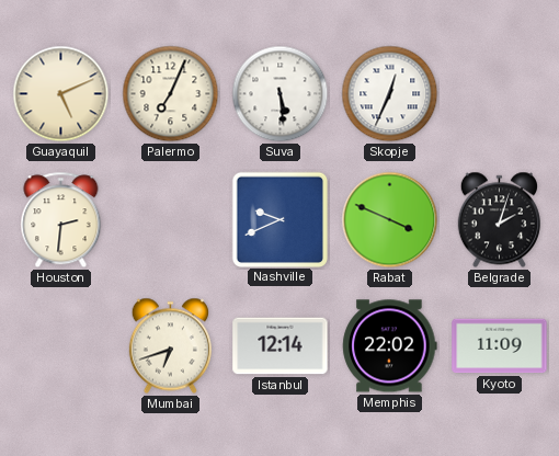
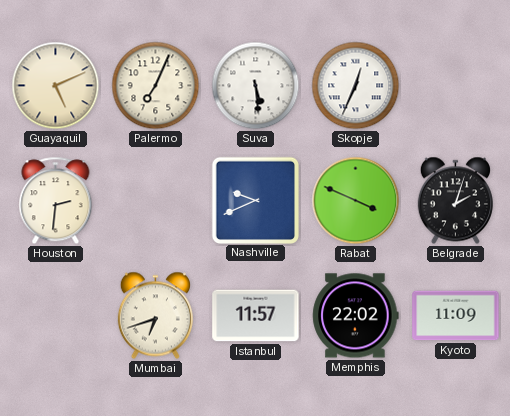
Istanbul: 12:14 -> 11:57
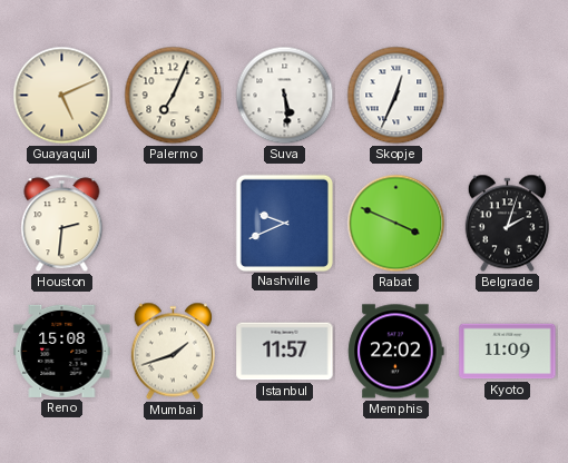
Reno: none -> 15:08
Mumbai: 6:42 -> 1:42
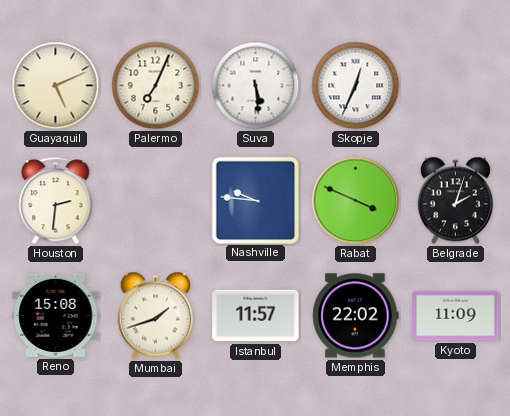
Nashville: 9:41 -> 9:46
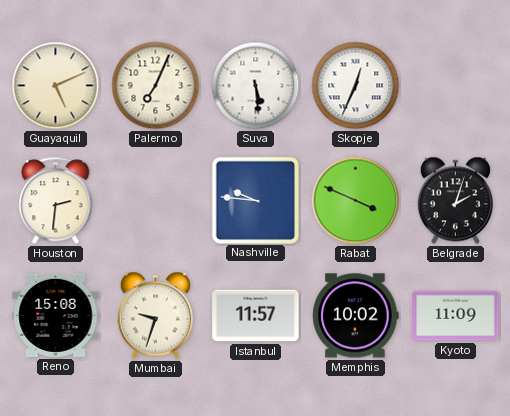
Mumbai: 1:42 -> 9:33
Memphis: 22:02 -> 10:02
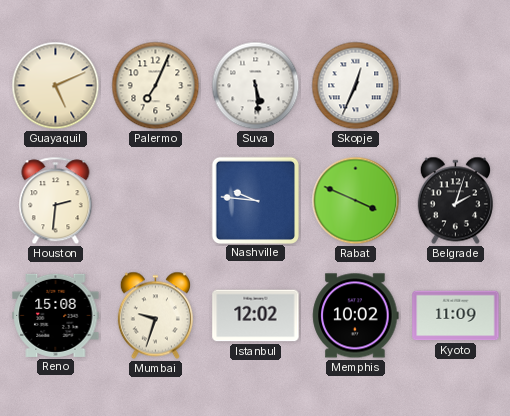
Istanbul: 11:57 -> 12:02
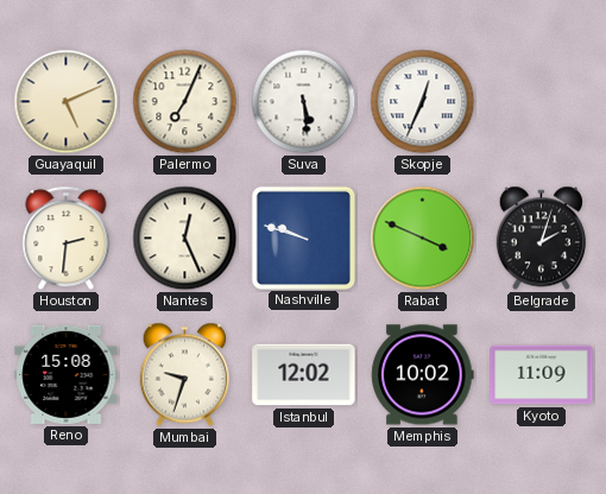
Nantes: none -> 12:26
Nashville: 9:46 -> 9:48
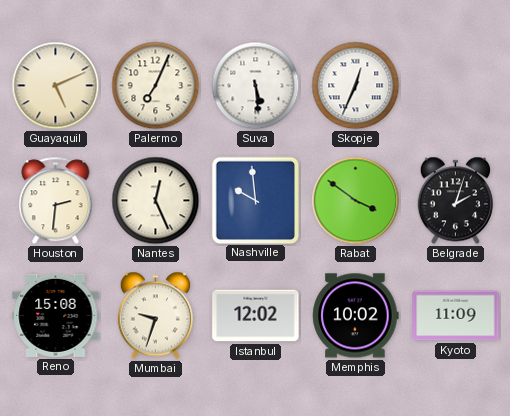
Nashville: 9:48 -> 9:59
Rabat: 3:49 -> 3:51
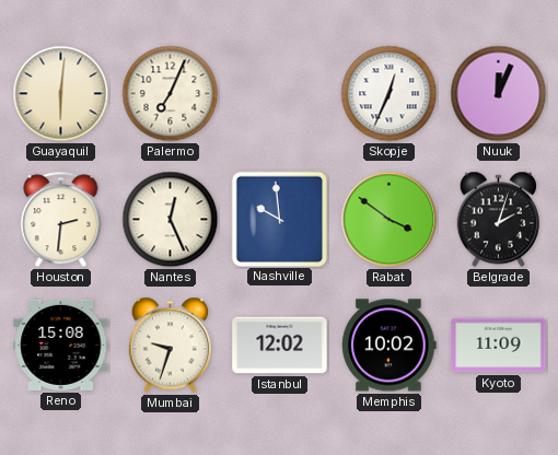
Guayaquil: 5:11 -> 6:01
Suva: 5:29 -> none
Nuuk: none -> 12:04
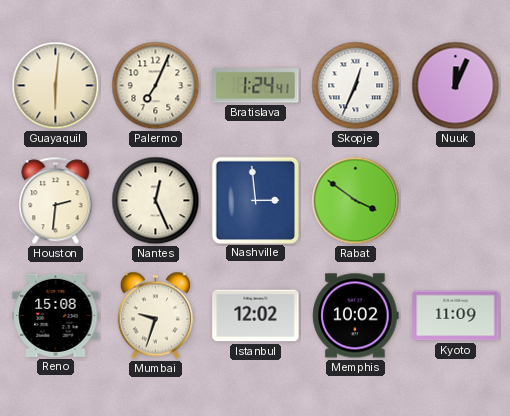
Bratislava: none -> 1:24
Nashville: 9:59 -> 2:59
Belgrade: 2:03 -> none
